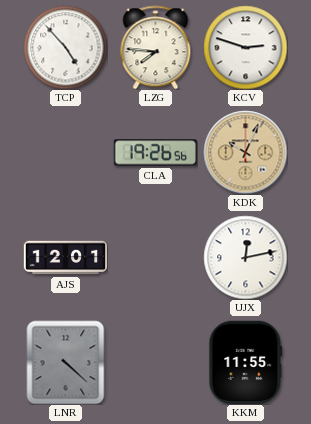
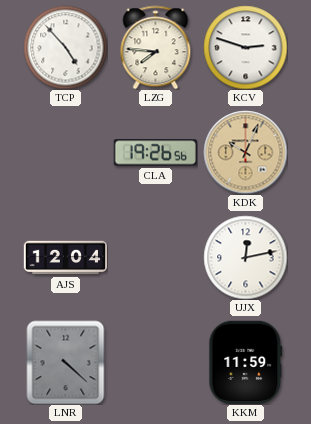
AJS: 12:01 -> 12:04
KKM: 11:55 -> 11:59
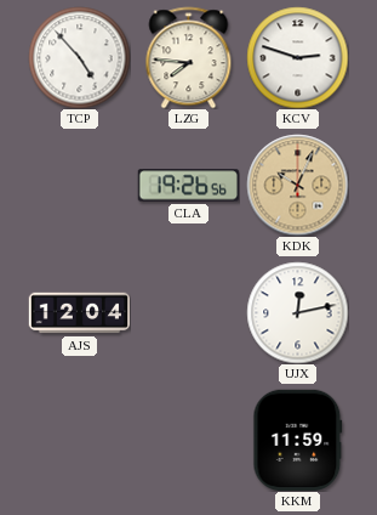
LNR: 4:22 -> none
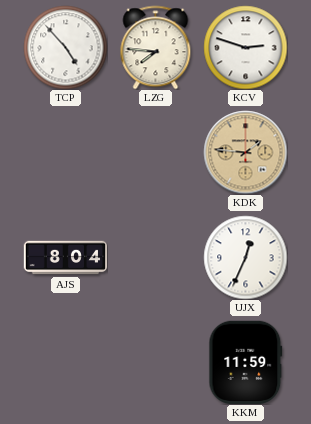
CLA: 19:26 -> none
KDK: 10:04 -> 1:46
AJS: 12:04 -> 8:04
UJX: 12:13 -> 12:34
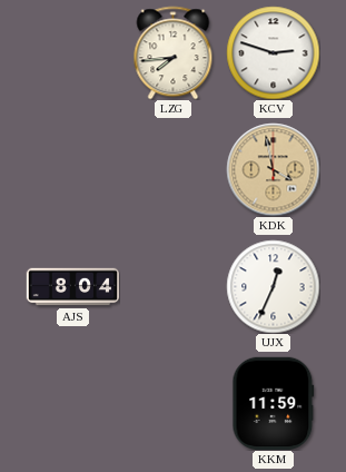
TCP: 4:53 -> none
LZG: 7:46 -> 7:44
KDK: 1:46 -> 3:58
